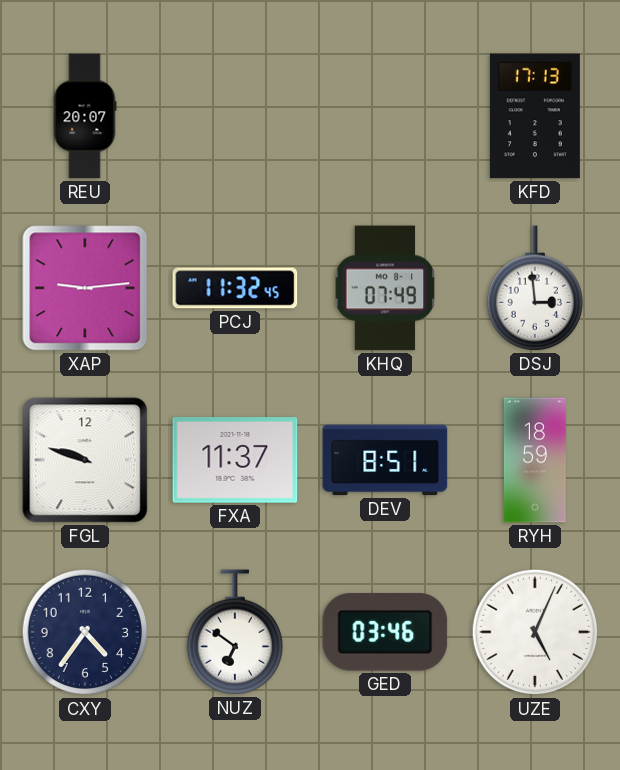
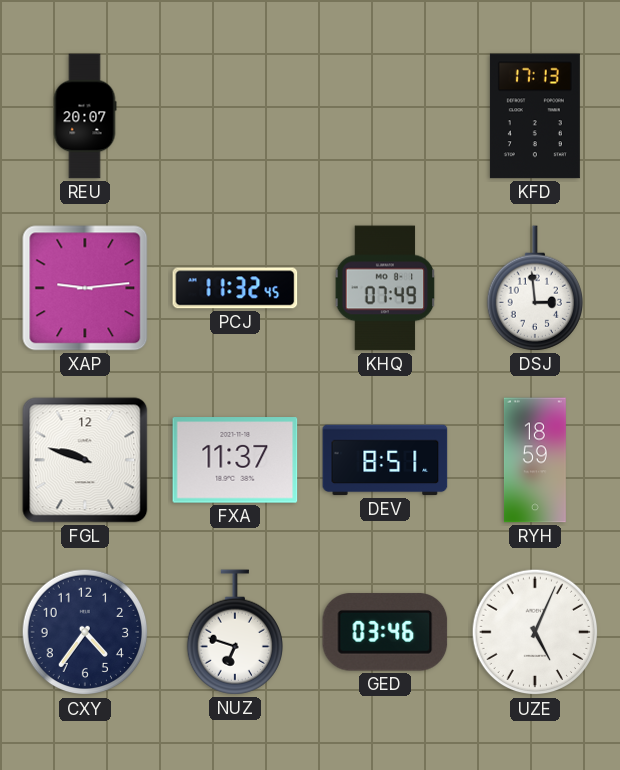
NUZ: 6:51 -> 6:48
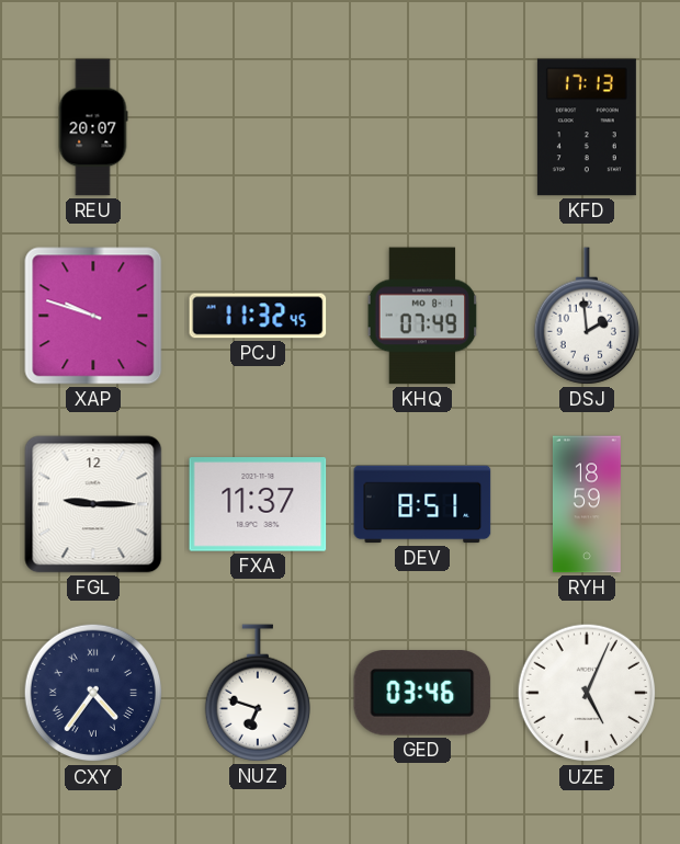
XAP: 9:14 -> 9:48
DSJ: 2:59 -> 1:59
FGL: 9:48 -> 9:15
CXY numerals: Arabic -> Roman
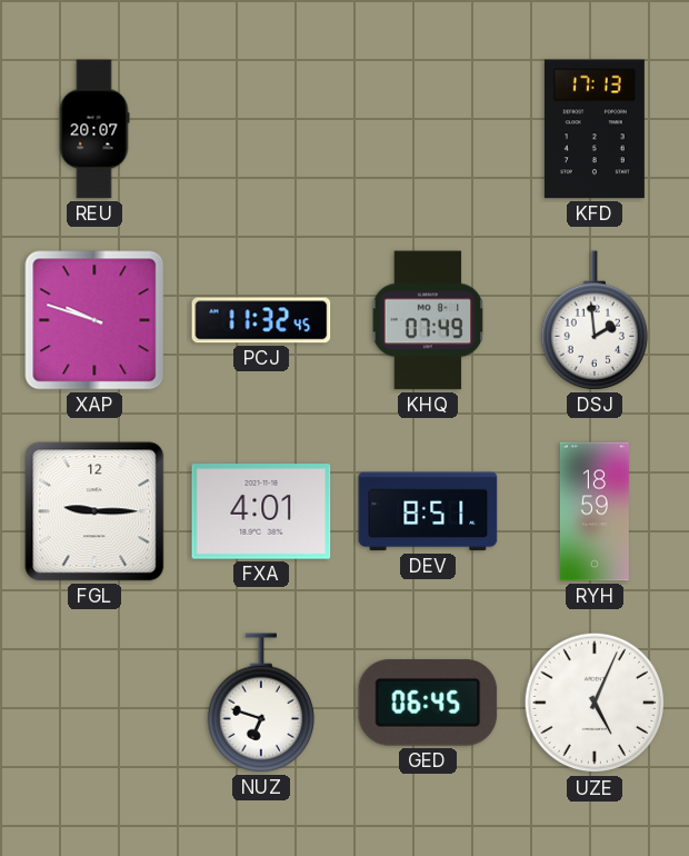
FXA: 11:37 -> 4:01
CXY: 4:36 -> none
GED: 03:46 -> 06:45
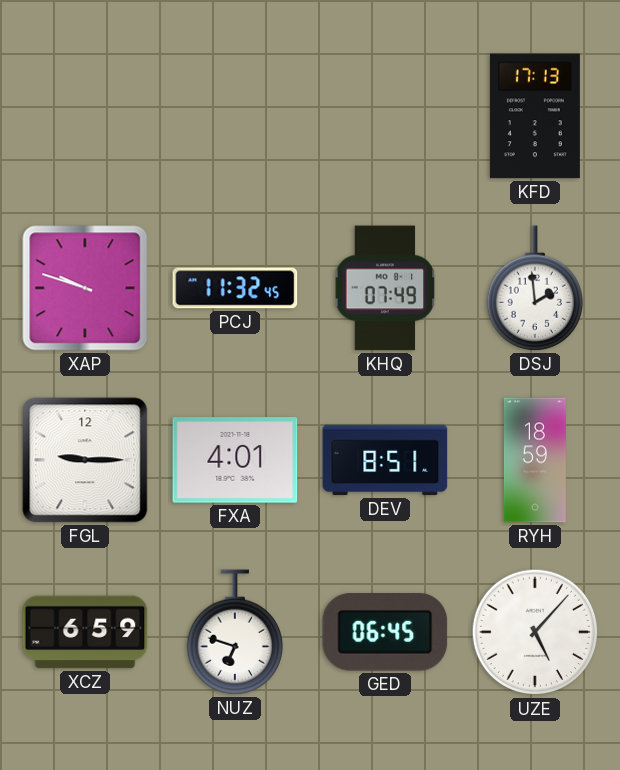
REU: 20:07 -> none
XCZ: none -> 6:59
UZE: 5:04 -> 5:07
